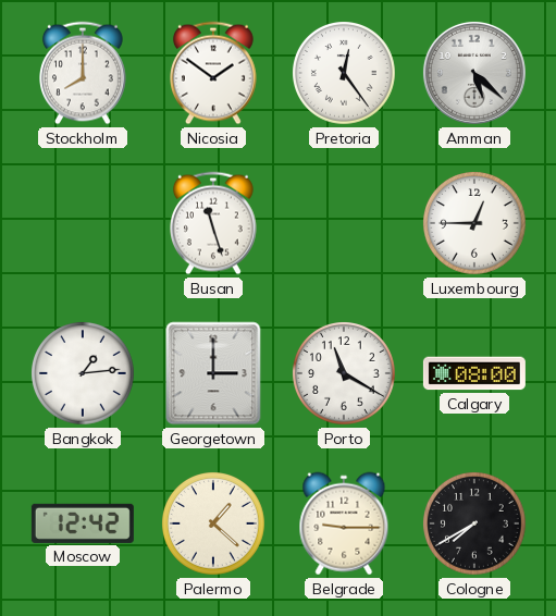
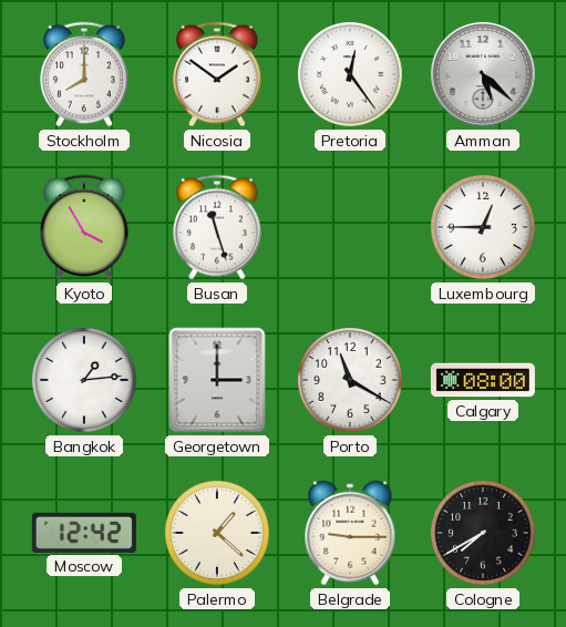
Kyoto: none -> 3:55
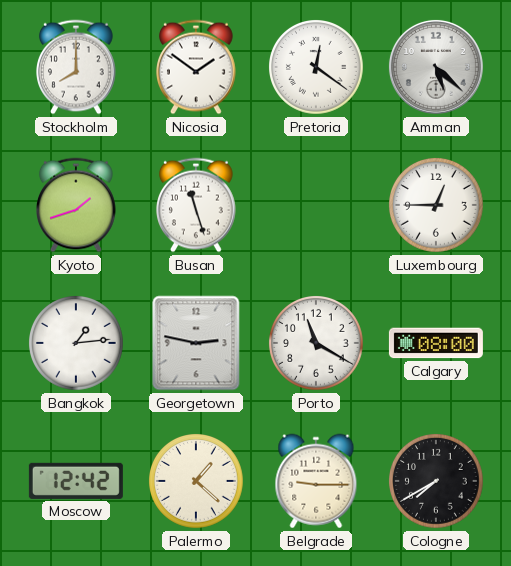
Pretoria: 12:24 -> 12:21
Kyoto: 3:55 -> 1:42
Georgetown: 3:00 -> 2:47
